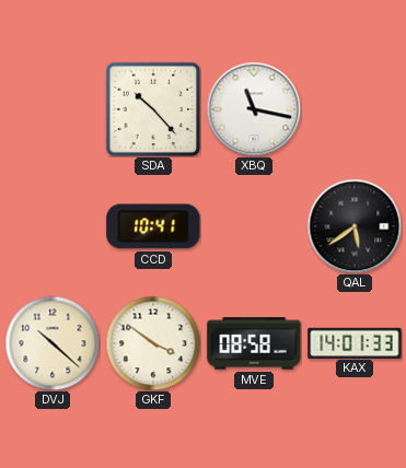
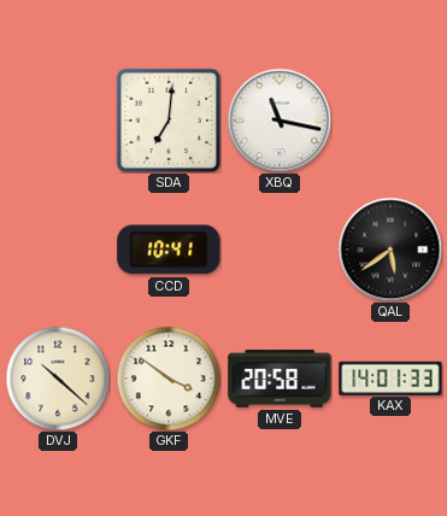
SDA: 10:23 -> 7:01
MVE: 08:58 -> 20:58
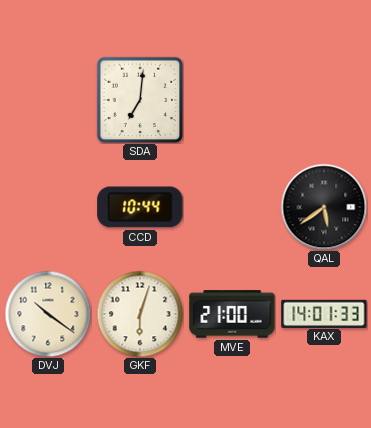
XBQ: 11:17 -> none
CCD: 10:41 -> 10:44
DVJ: 10:22 -> 10:21
GKF: 3:51 -> 6:03
MVE: 20:58 -> 21:00
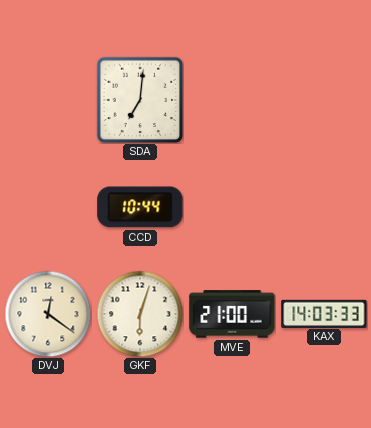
QAL: 5:39 -> none
DVJ: 10:21 -> 12:21
KAX: 14:01 -> 14:03
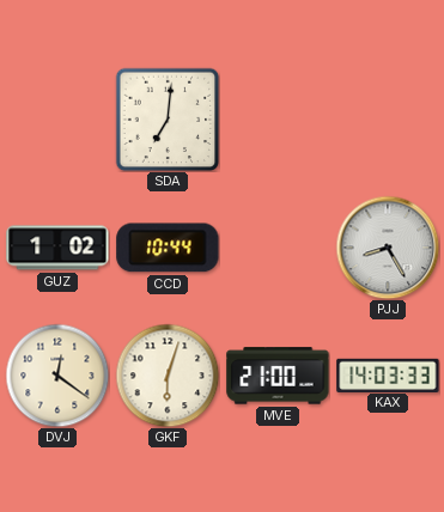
GUZ: none -> 1:02
PJJ: none -> 8:25
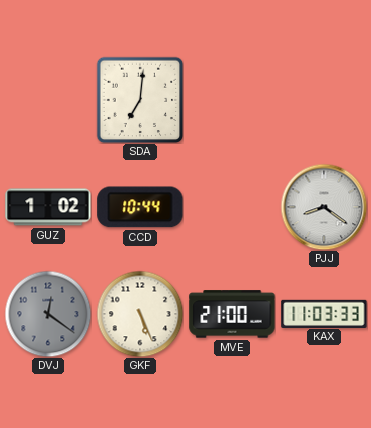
PJJ: 8:25 -> 8:21
DVJ dial: cream -> grey
GKF: 6:03 -> 5:26
KAX: 14:03 -> 11:03
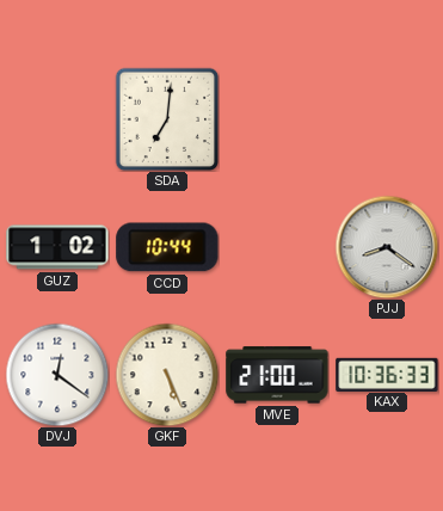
DVJ dial: grey -> white
KAX: 11:03 -> 10:36
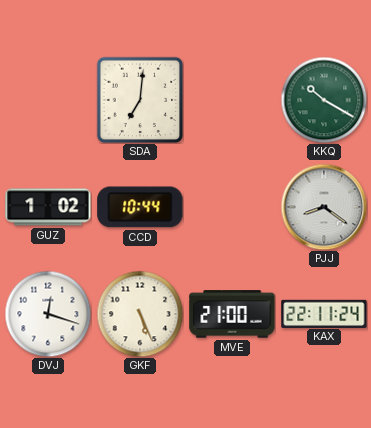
KKQ: none -> 10:20
DVJ: 12:21 -> 12:18
KAX: 10:36 -> 22:11
